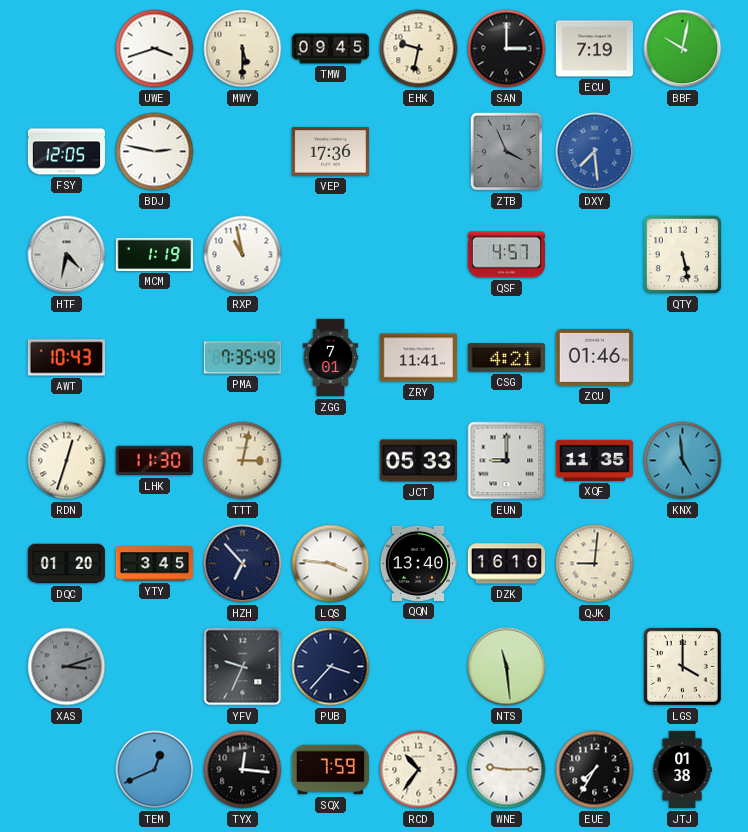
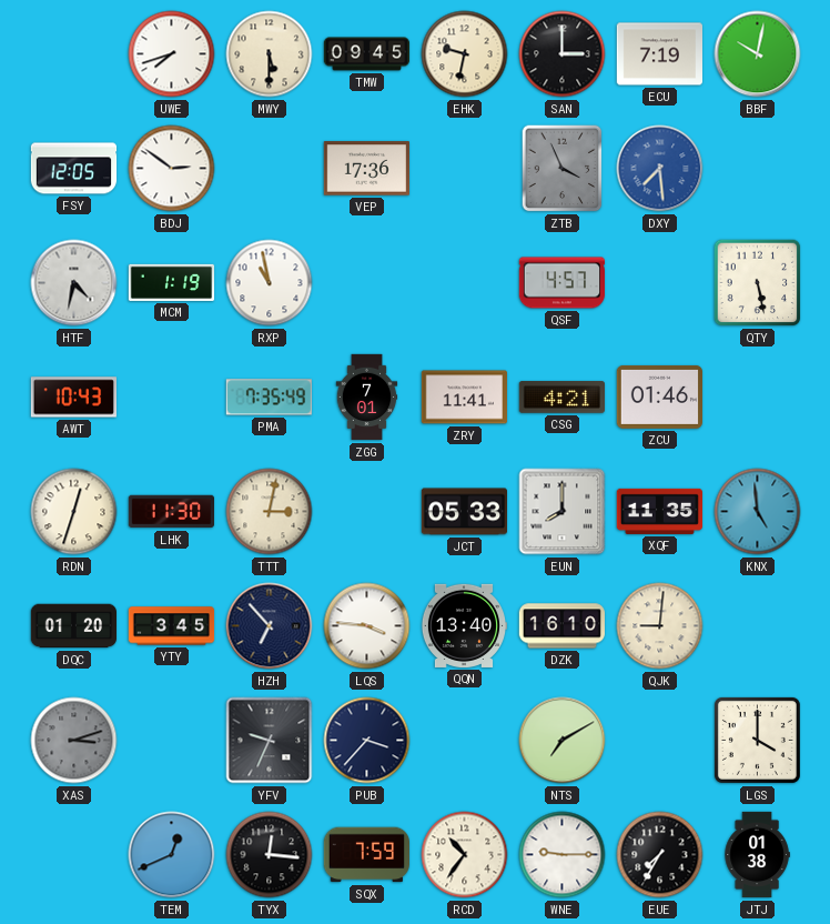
UWE: 3:42 -> 7:42
BDJ: 2:47 -> 2:51
EUN: 9:00 -> 8:00
NTS: 11:29 -> 7:10
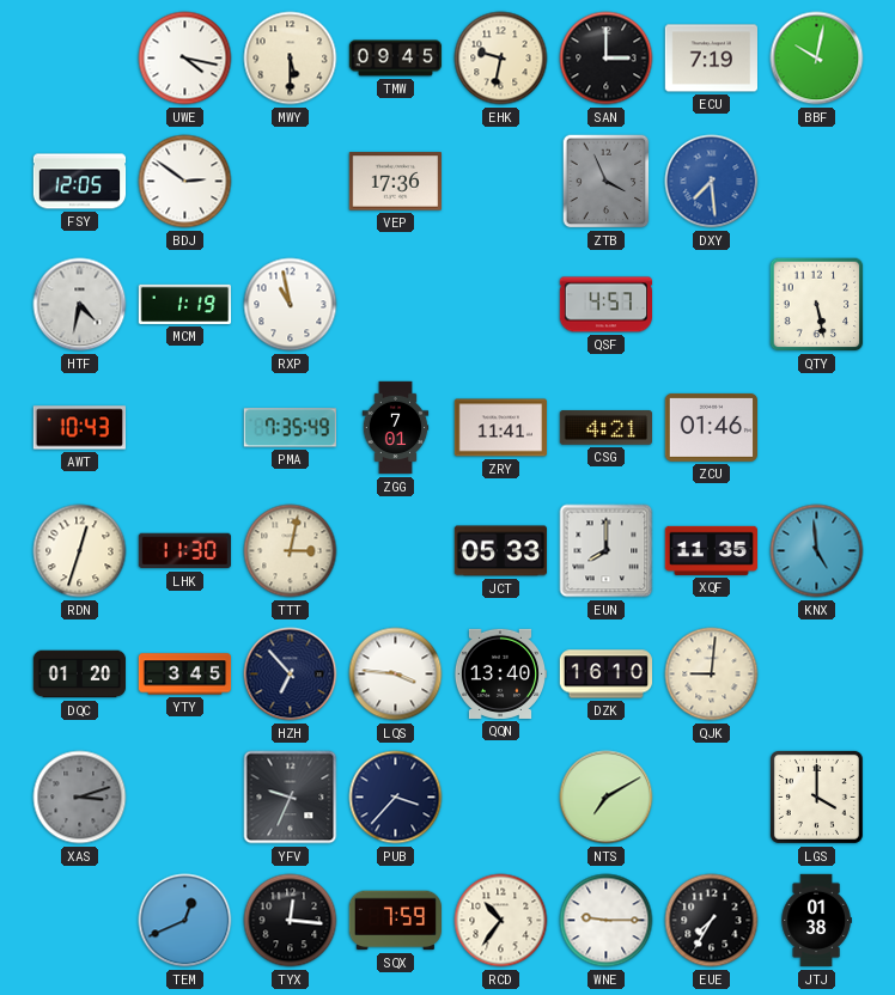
UWE: 7:42 -> 4:17
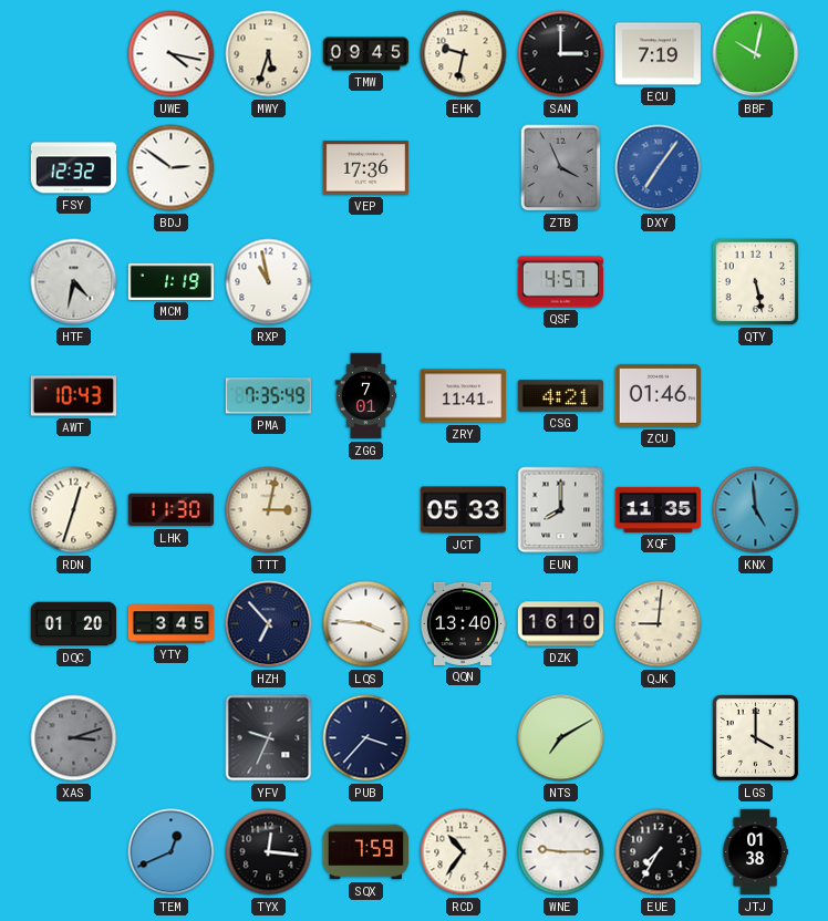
MWY: 5:30 -> 5:33
FSY: 12:05 -> 12:32
DXY: 7:29 -> 7:06
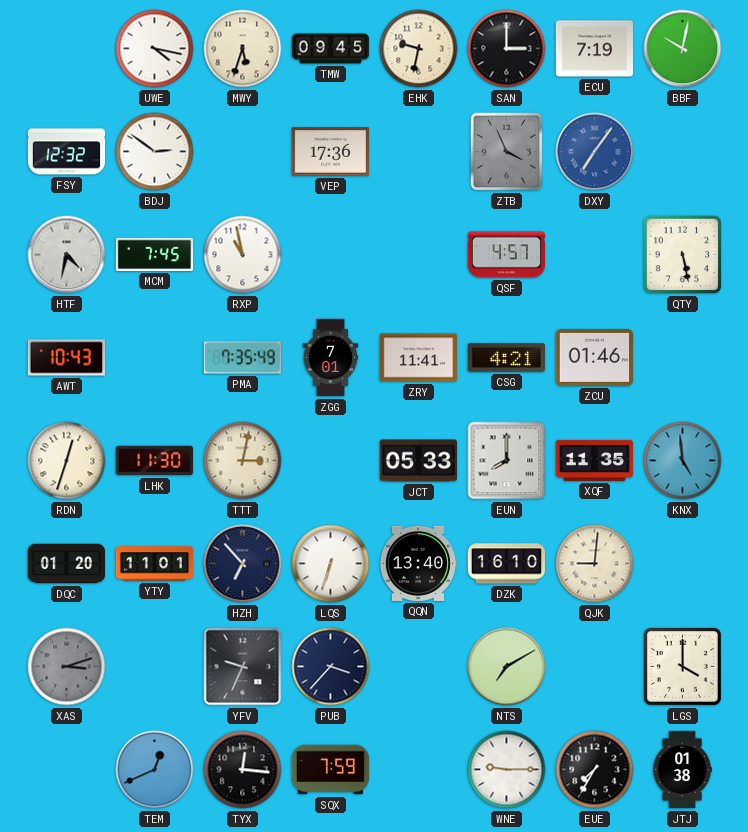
MCM: 1:19 -> 7:45
YTY: 3:45 -> 11:01
LQS: 3:46 -> 6:33
RCD: 10:36 -> none
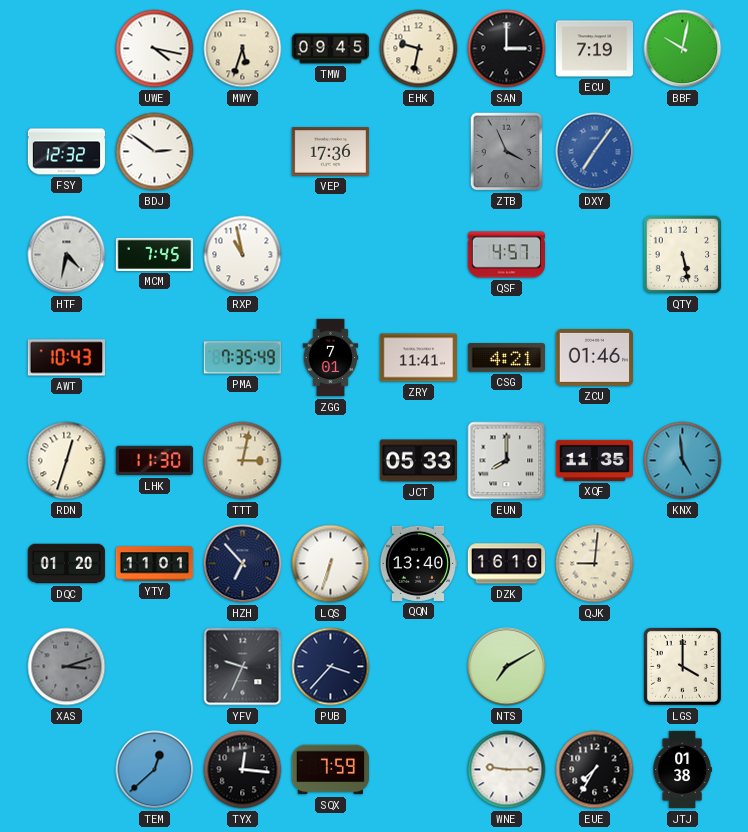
TEM: 12:41 -> 12:38
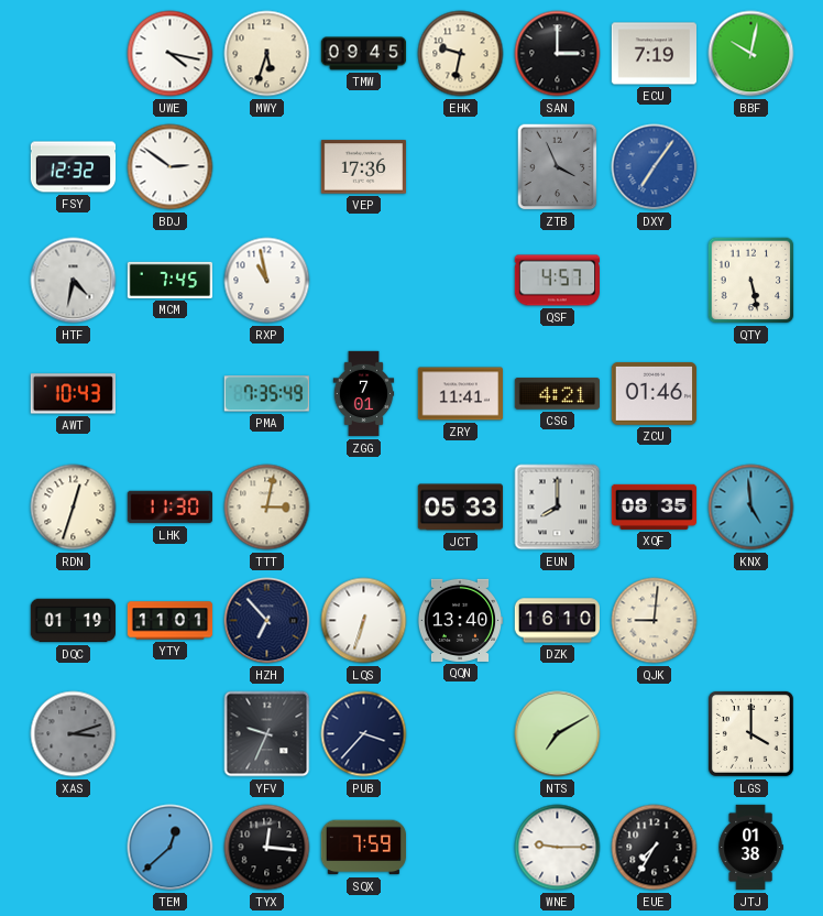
XQF: 11:35 -> 08:35
DQC: 01:20 -> 01:19
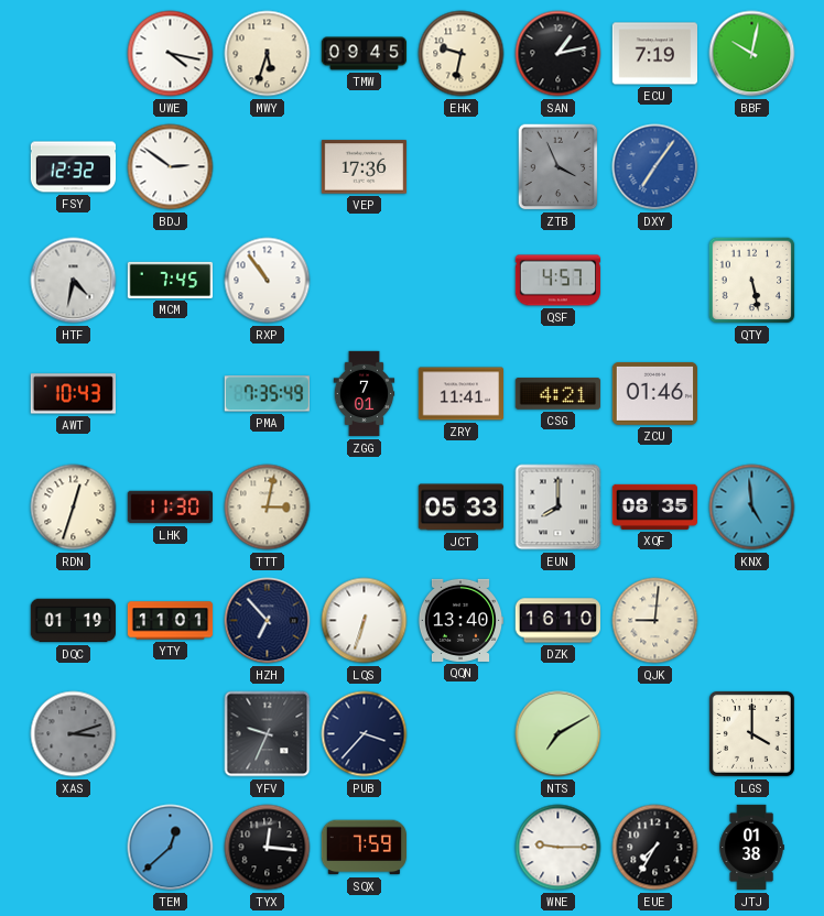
SAN: 3:00 -> 1:13
RXP: 10:58 -> 10:54
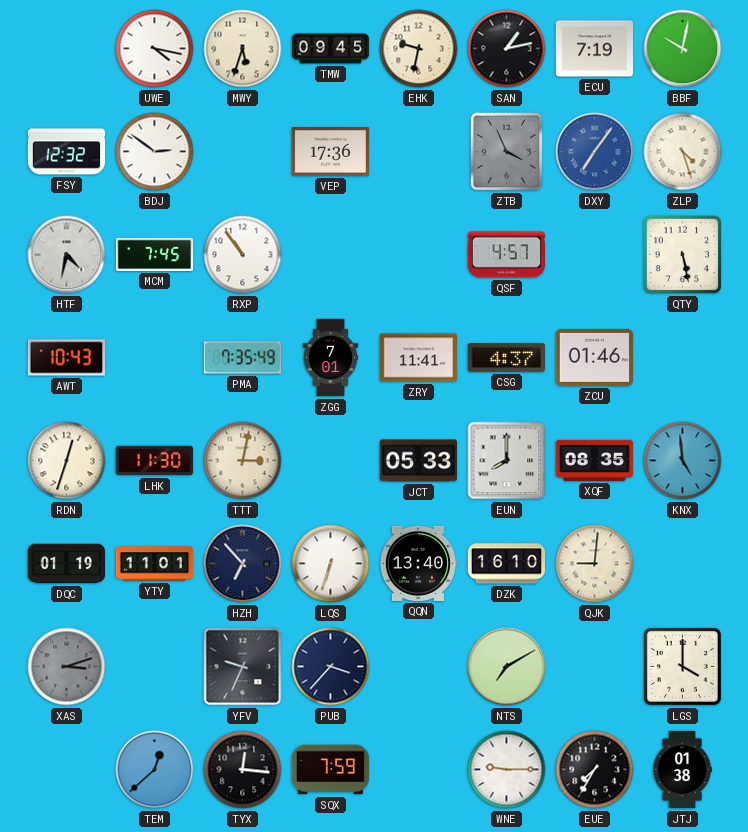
ZLP: none -> 4:27
CSG: 4:21 -> 4:37
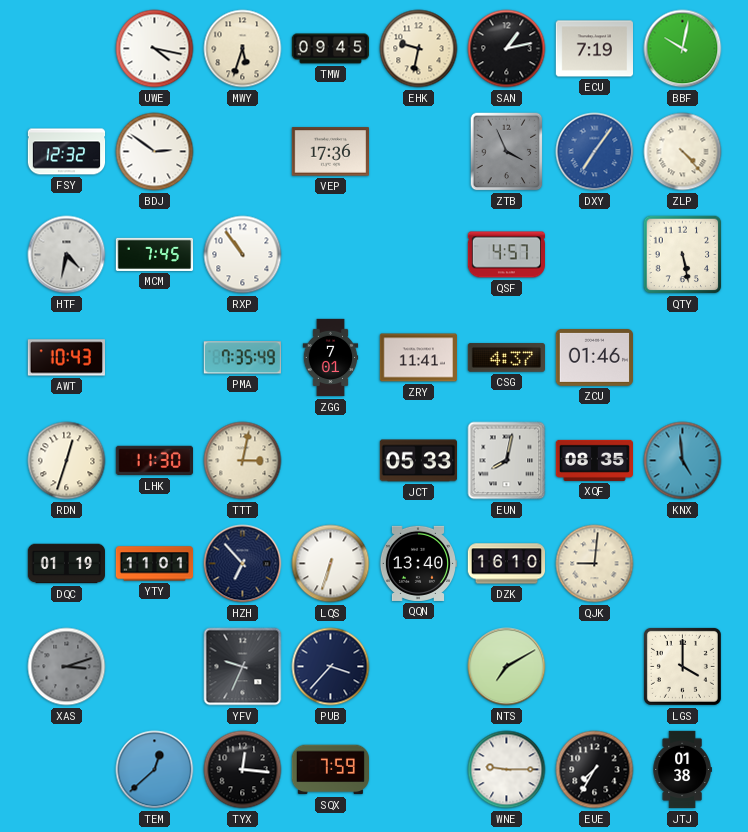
ZLP: 4:27 -> 4:23
EUN: 8:00 -> 8:02
